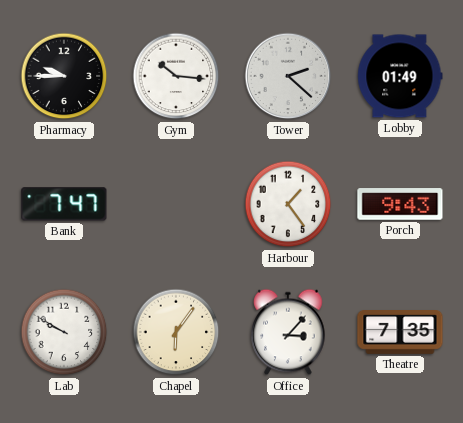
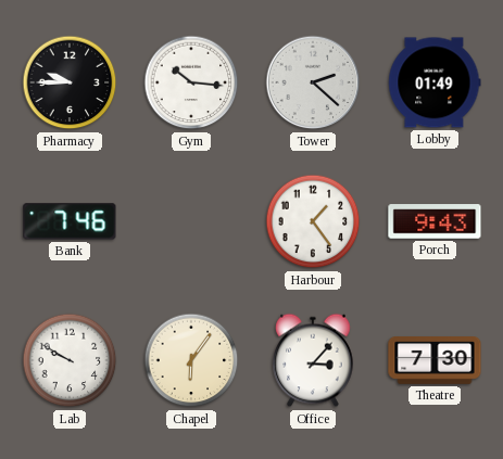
Bank: 7:47 -> 7:46
Theatre: 7:35 -> 7:30
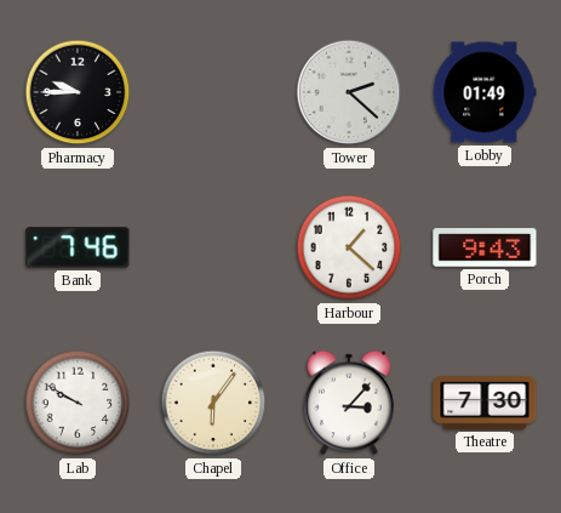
Gym: 10:16 -> none
Harbour: 1:24 -> 1:22
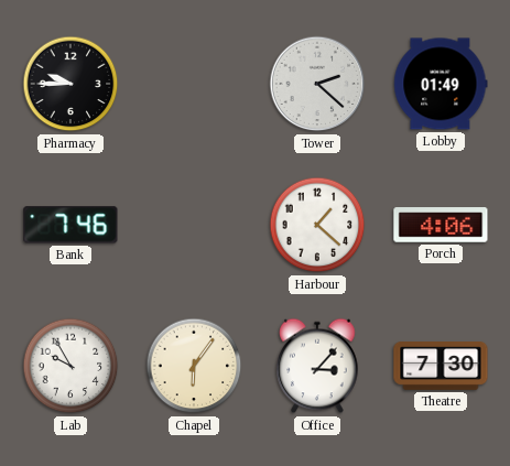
Porch: 9:43 -> 4:06
Lab: 9:50 -> 9:55
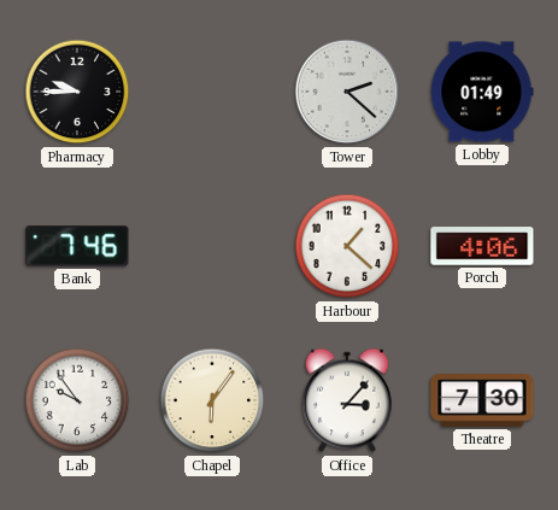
Lab: 9:55 -> 9:54
